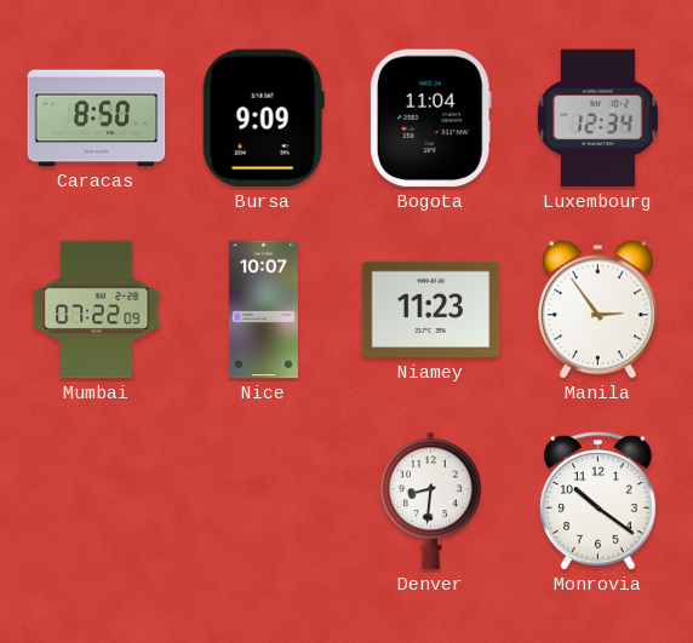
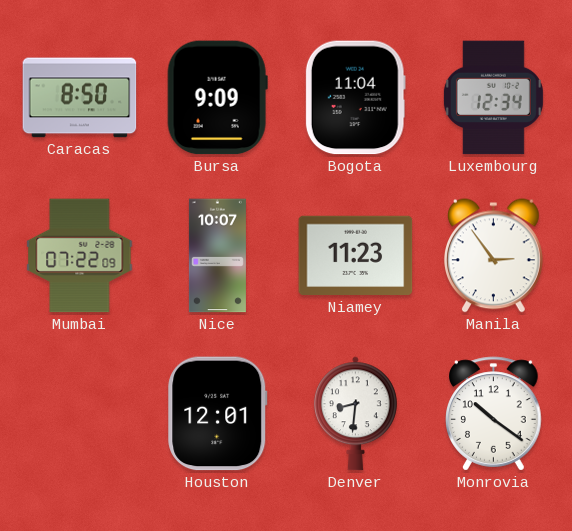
Houston: none -> 12:01
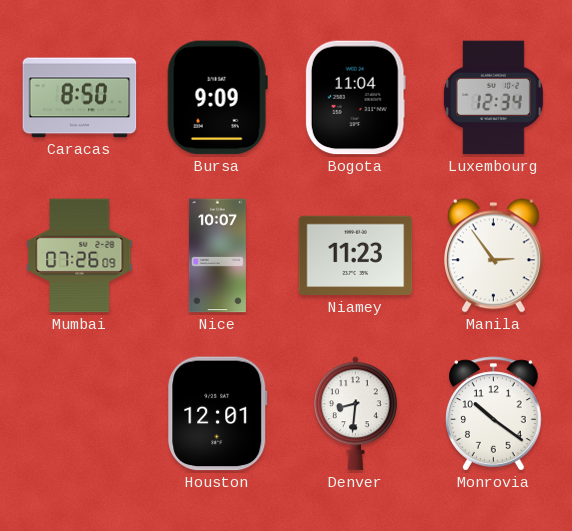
Mumbai: 07:22 -> 07:26
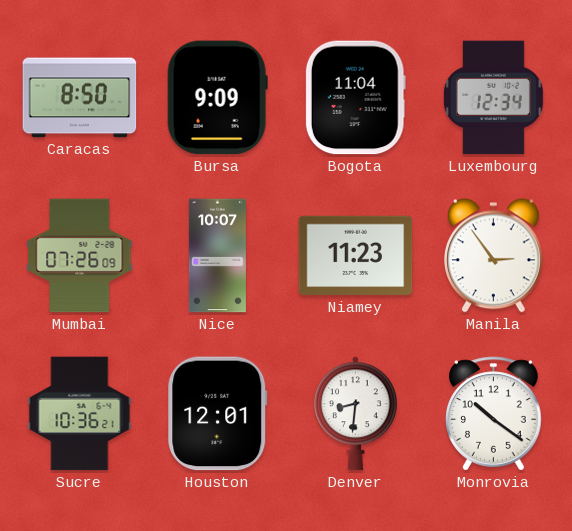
Sucre: none -> 10:36
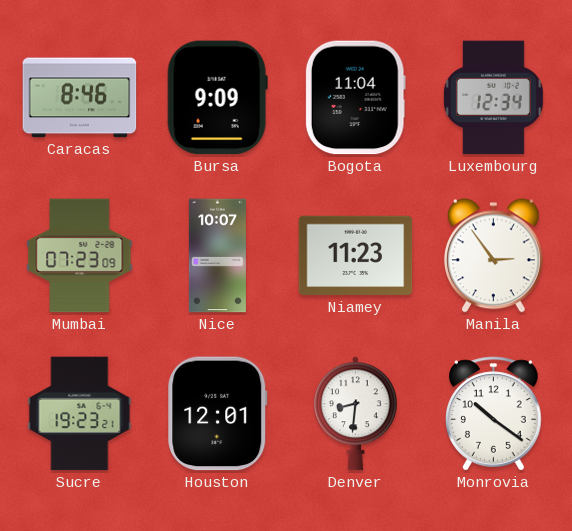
Caracas: 8:50 -> 8:46
Mumbai: 07:26 -> 07:23
Sucre: 10:36 -> 19:23
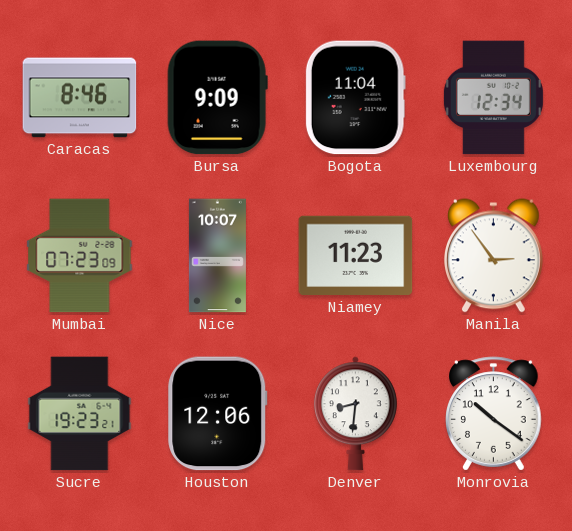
Houston: 12:01 -> 12:06
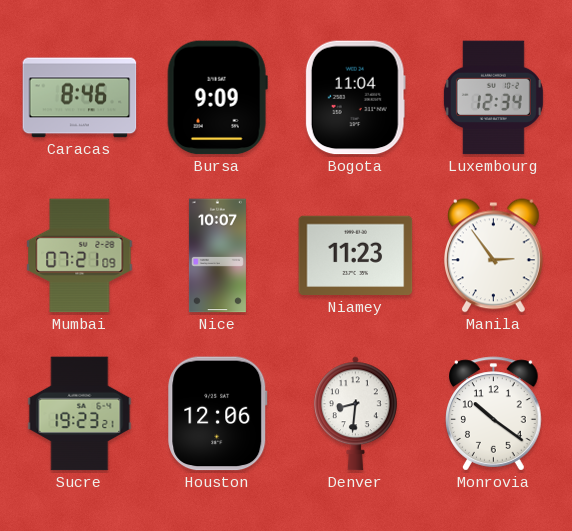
Mumbai: 07:23 -> 07:21
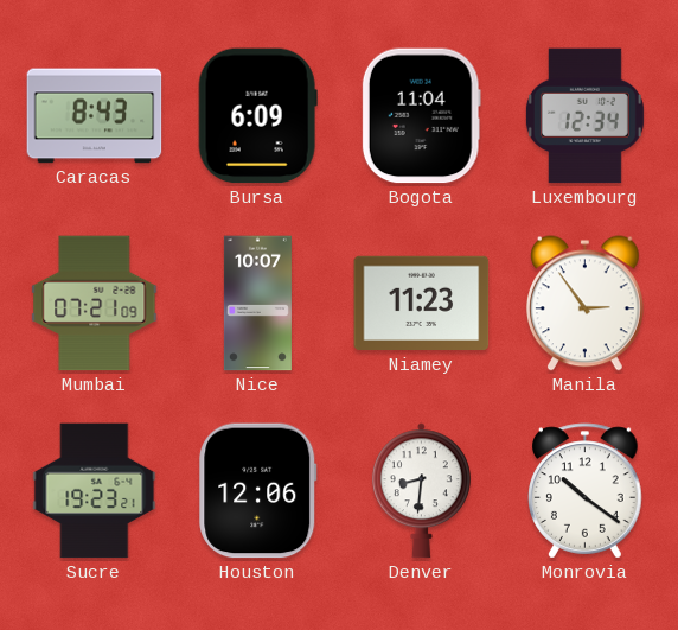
Caracas: 8:46 -> 8:43
Bursa: 9:09 -> 6:09
